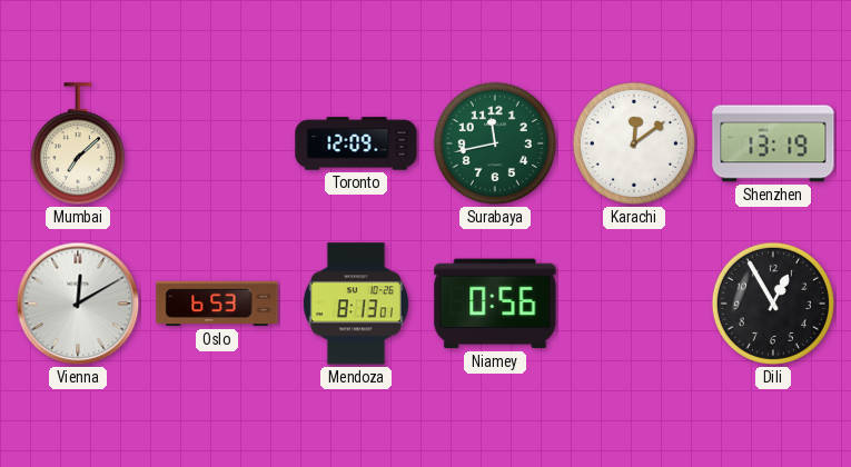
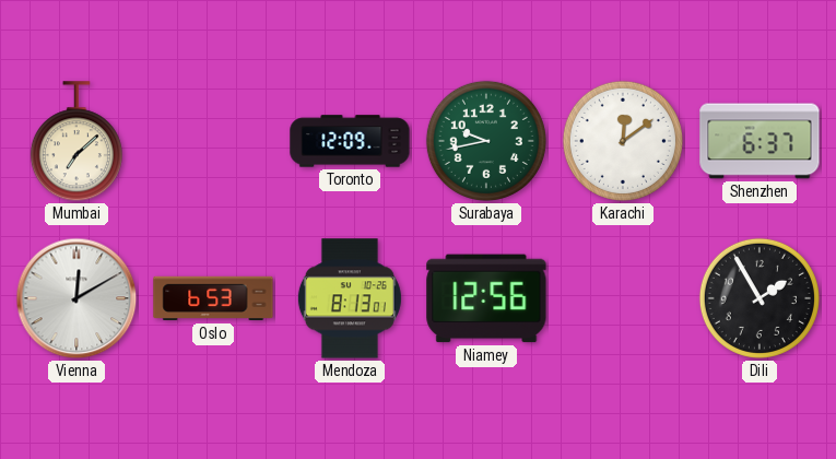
Surabaya: 11:43 -> 9:43
Shenzhen: 13:19 -> 6:37
Niamey: 0:56 -> 12:56
Dili: 12:55 -> 1:55
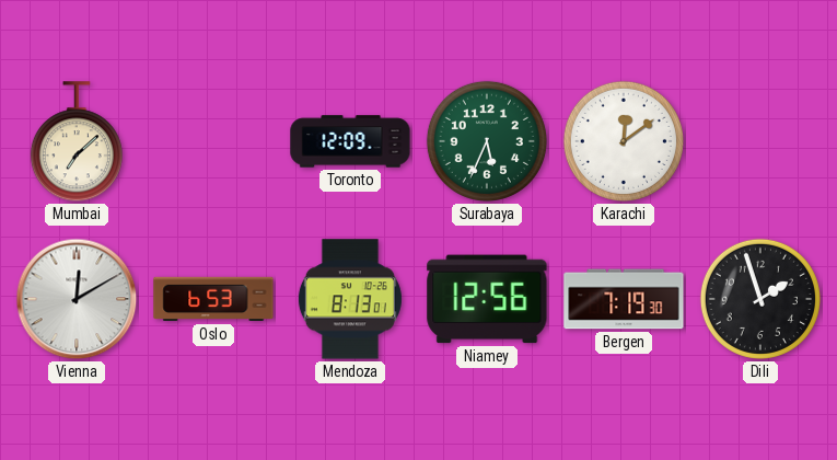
Surabaya: 9:43 -> 5:34
Shenzhen: 6:37 -> none
Bergen: none -> 7:19
Dili: 1:55 -> 1:57
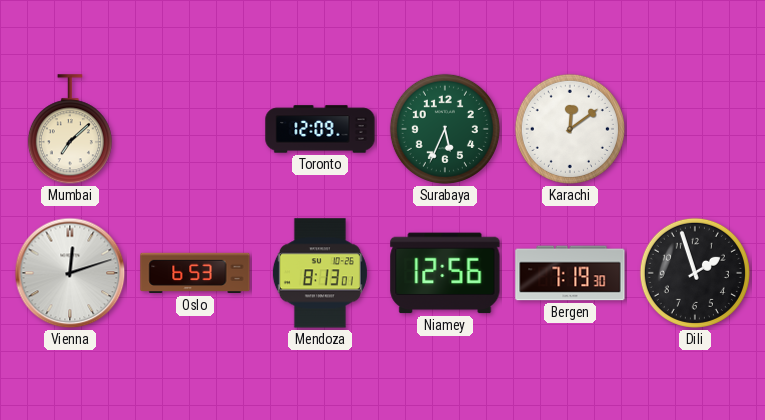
Vienna: 12:10 -> 12:12
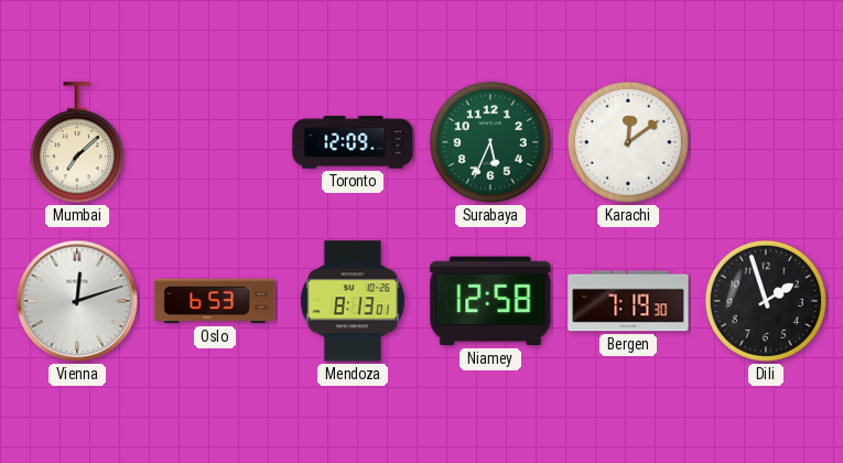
Niamey: 12:56 -> 12:58
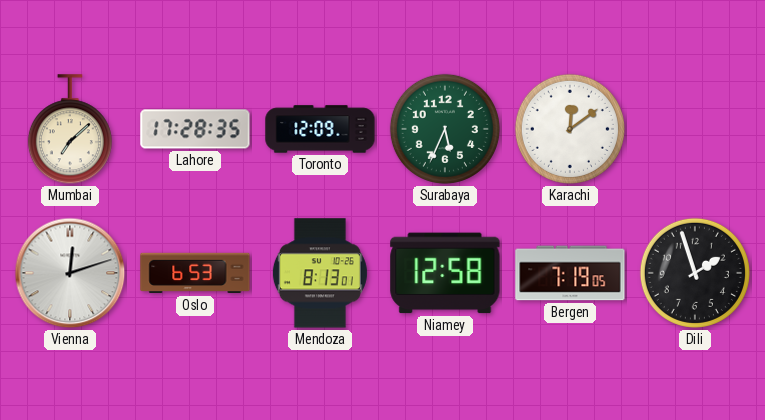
Lahore: none -> 17:28
Bergen: 7:19:30 -> 7:19:05
